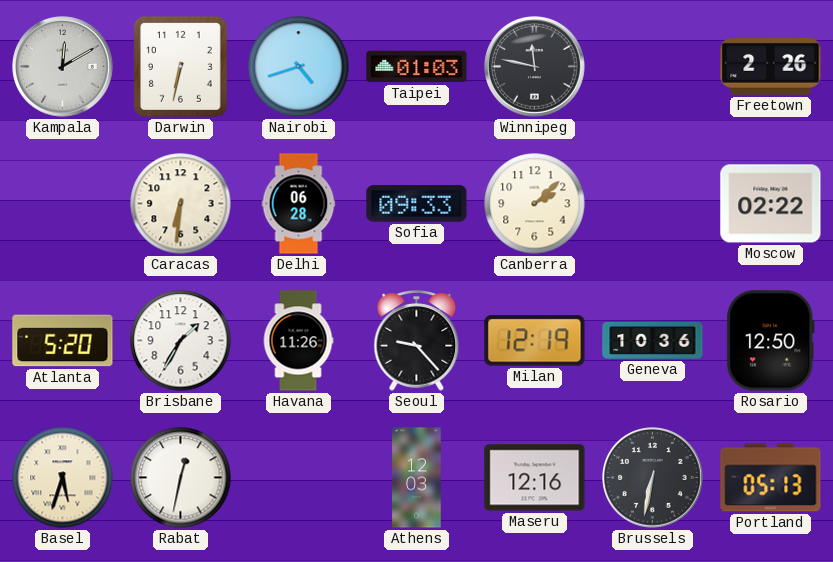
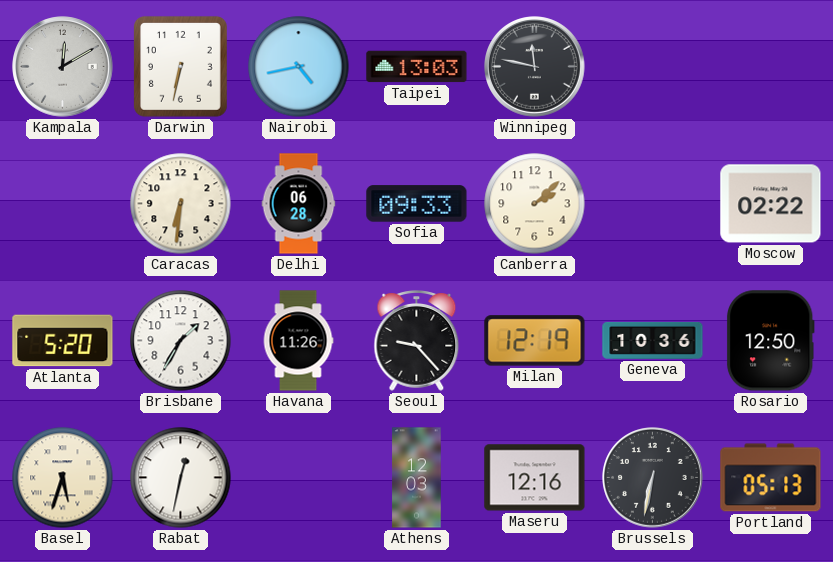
Nairobi: 4:42 -> 4:43
Taipei: 01:03 -> 13:03
Freetown: 2:26 -> none
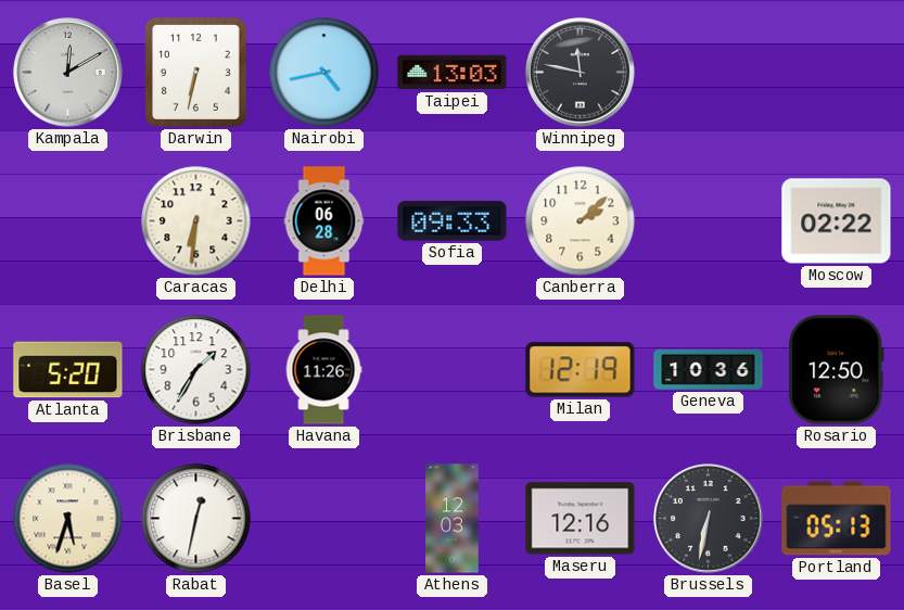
Seoul: 9:23 -> none
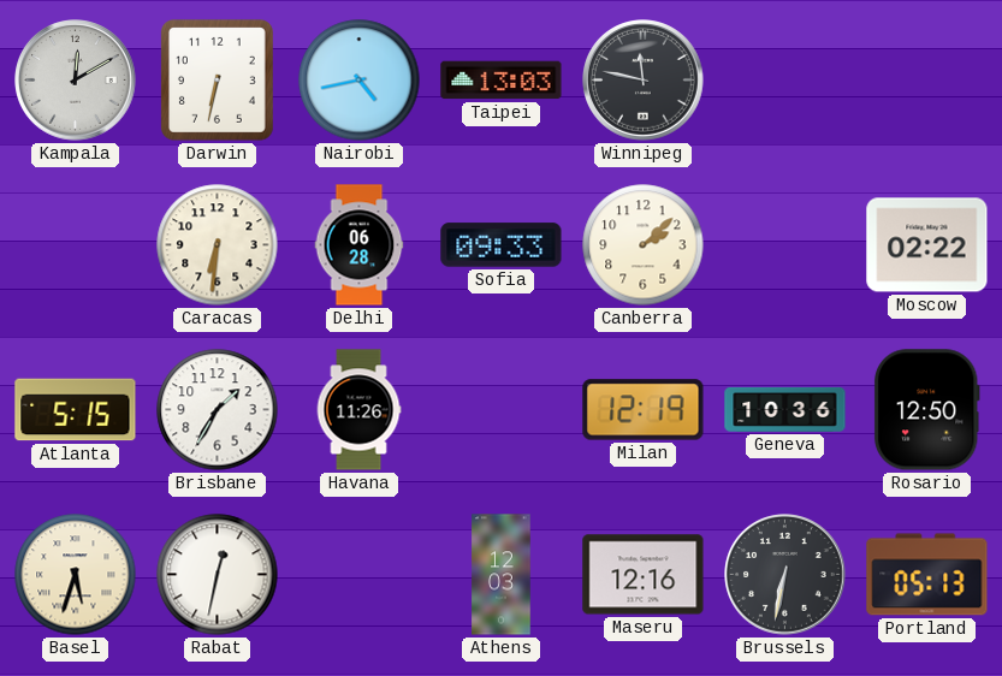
Atlanta: 5:20 -> 5:15
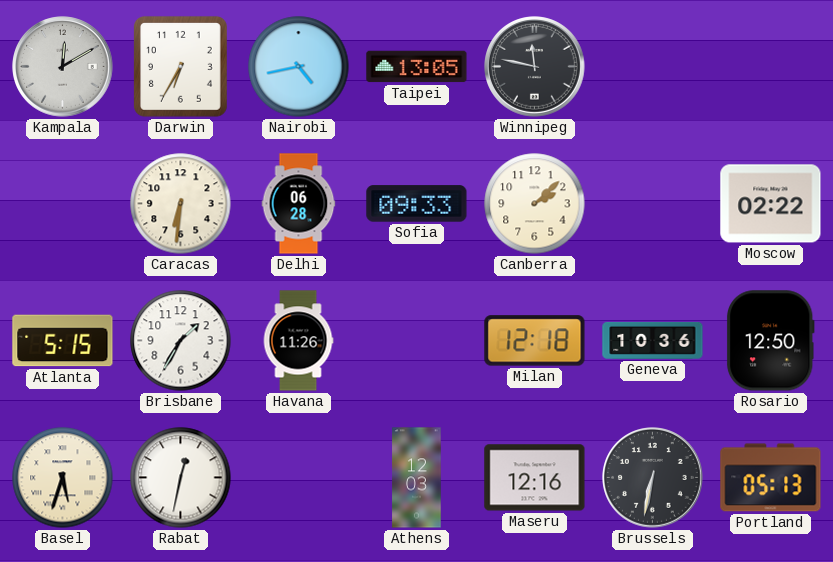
Darwin: 6:32 -> 6:35
Taipei: 13:03 -> 13:05
Milan: 12:19 -> 12:18
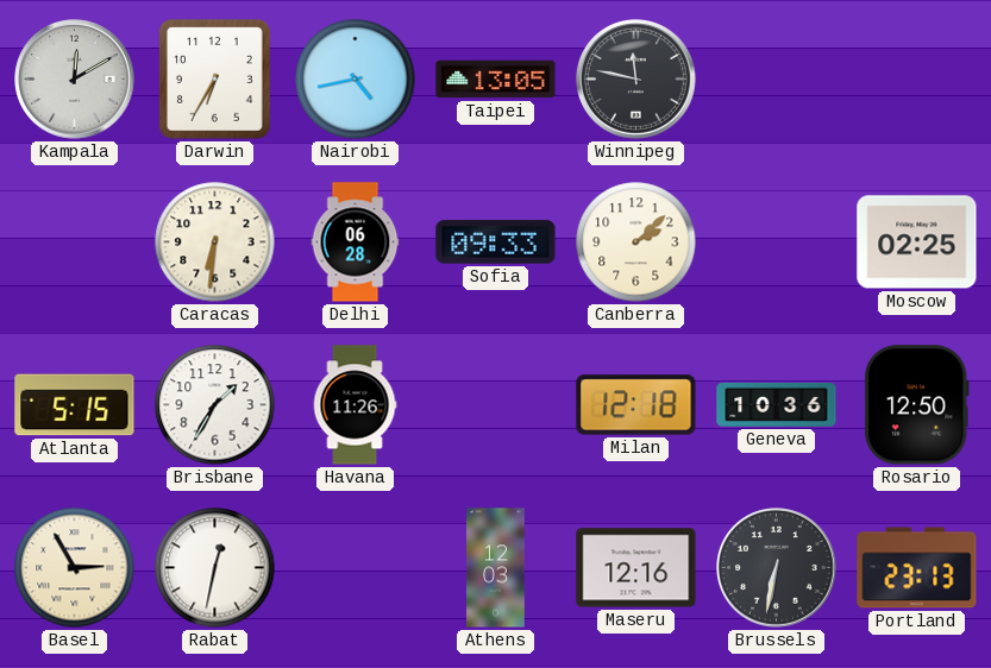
Moscow: 02:22 -> 02:25
Basel: 5:33 -> 2:55
Portland: 05:13 -> 23:13
